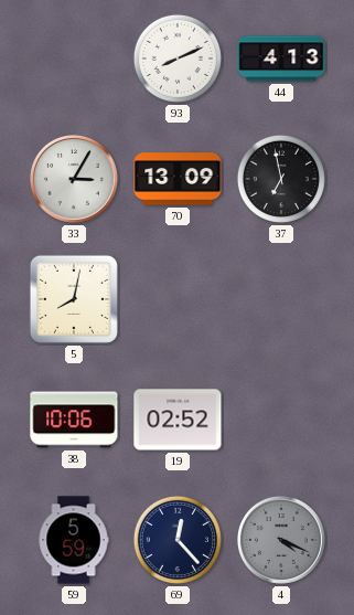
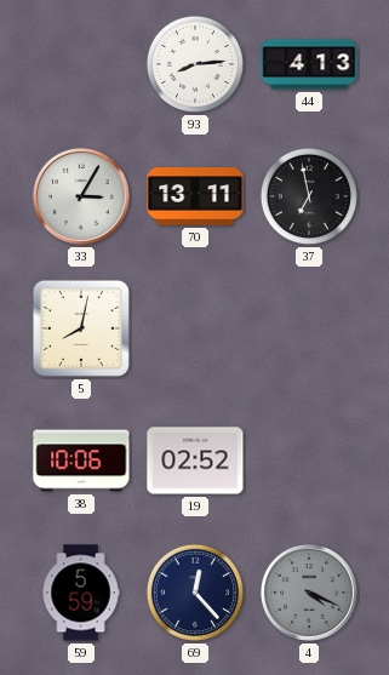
93: 8:11 -> 8:14
70: 13:09 -> 13:11
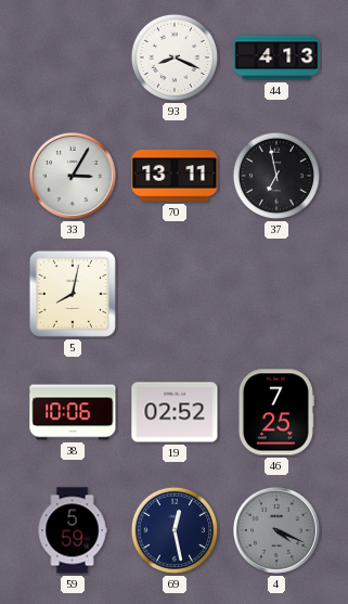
93: 8:14 -> 8:19
46: none -> 7:25
69: 12:23 -> 12:28
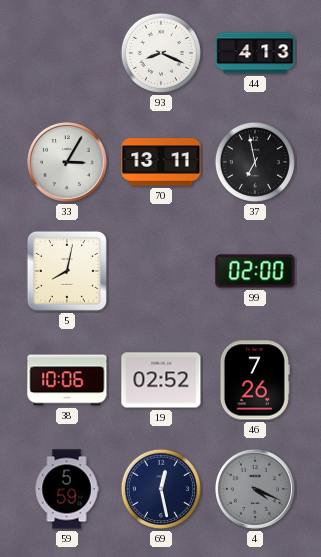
99: none -> 02:00
46: 7:25 -> 7:26
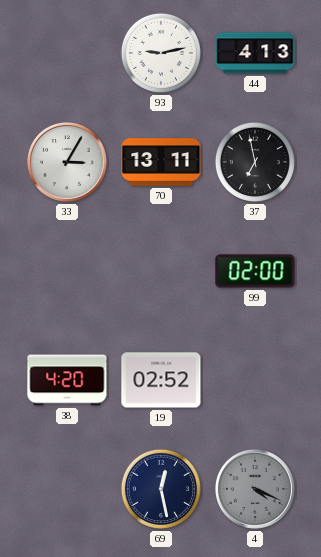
93: 8:19 -> 9:13
5: 8:02 -> none
38: 10:06 -> 4:20
46: 7:26 -> none
59: 5:59 -> none
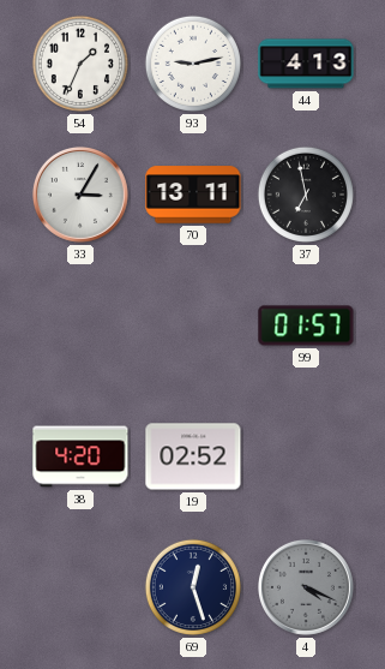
54: none -> 1:34
99: 02:00 -> 01:57
69: 12:28 -> 12:27
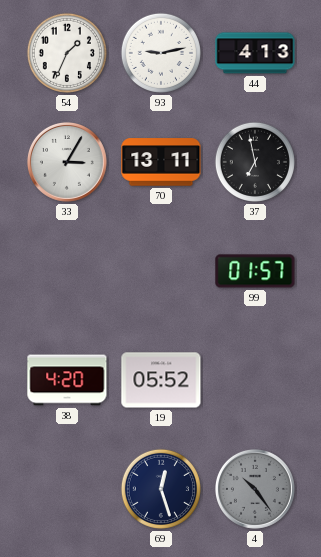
19: 02:52 -> 05:52
4: 4:19 -> 10:24
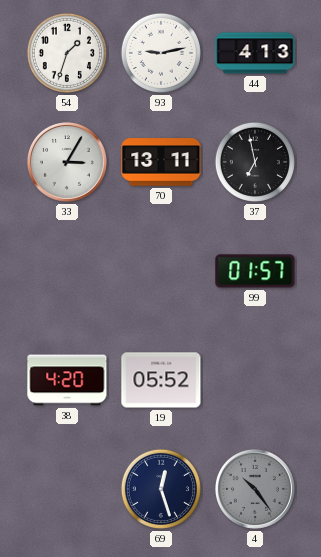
54: 1:34 -> 1:33
